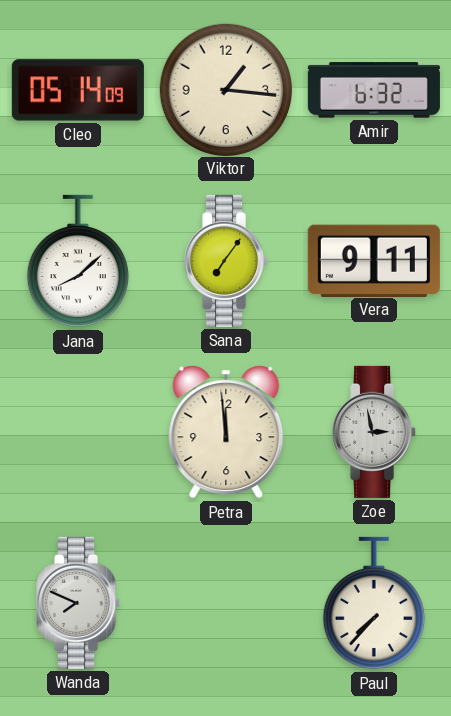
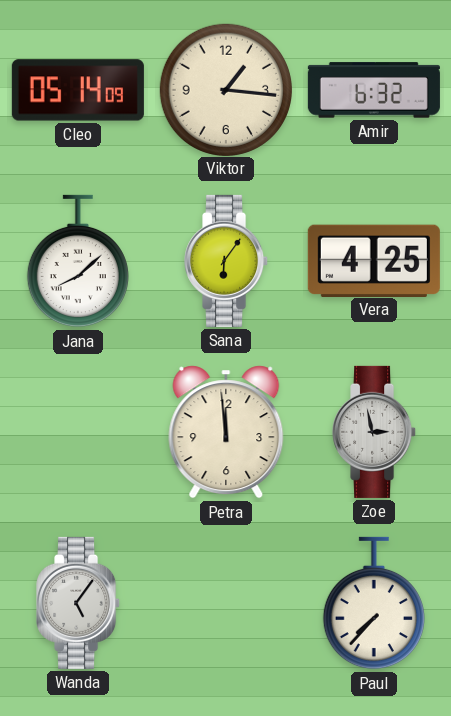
Sana: 7:06 -> 6:06
Vera: 9:11 -> 4:25
Wanda: 7:49 -> 5:06
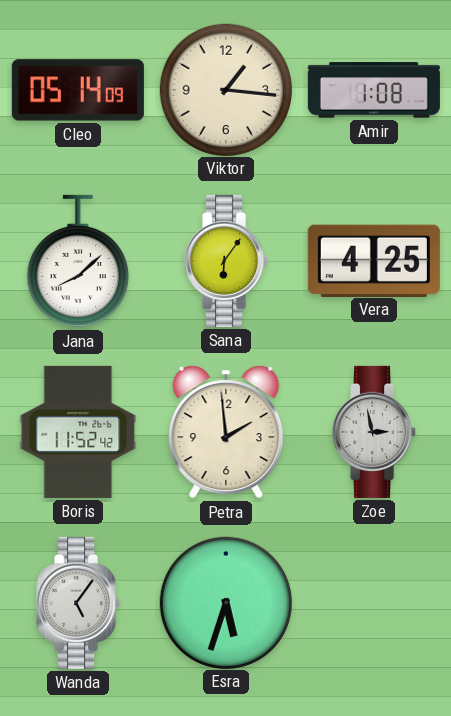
Amir: 6:32 -> 1:08
Boris: none -> 11:52
Petra: 11:59 -> 1:59
Esra: none -> 5:33
Paul: 7:37 -> none
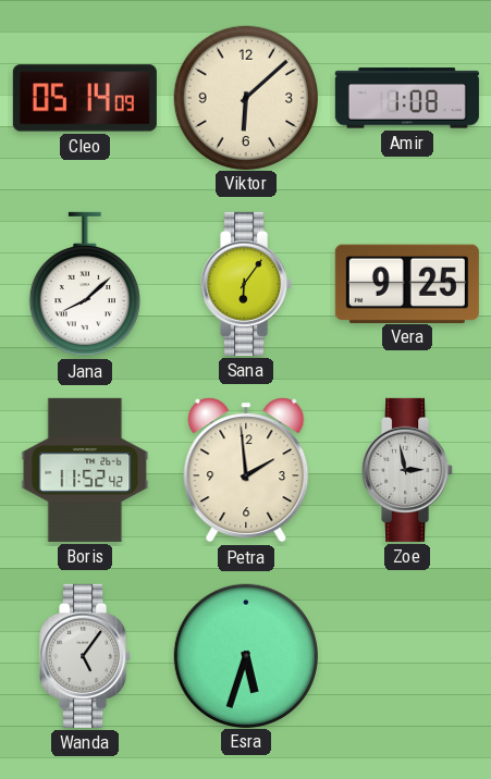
Viktor: 1:16 -> 6:08
Vera: 4:25 -> 9:25
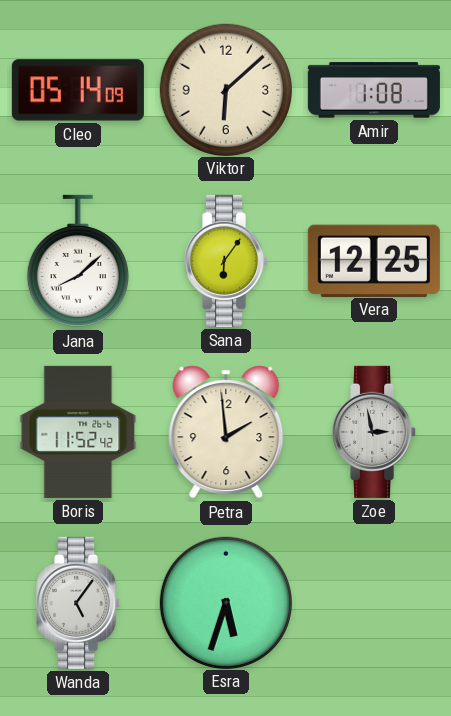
Vera: 9:25 -> 12:25
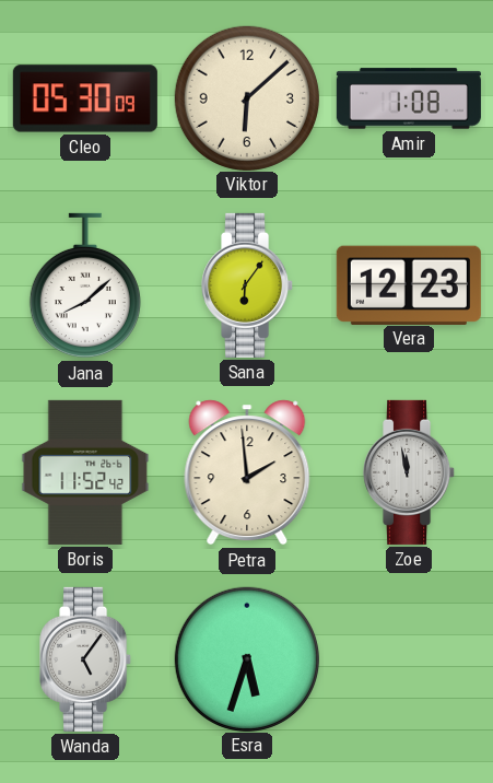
Cleo: 05:14 -> 05:30
Vera: 12:25 -> 12:23
Zoe: 2:58 -> 11:58
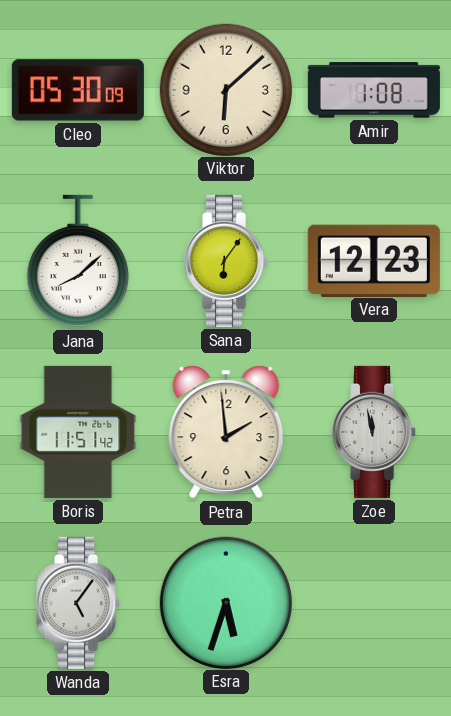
Boris: 11:52 -> 11:51
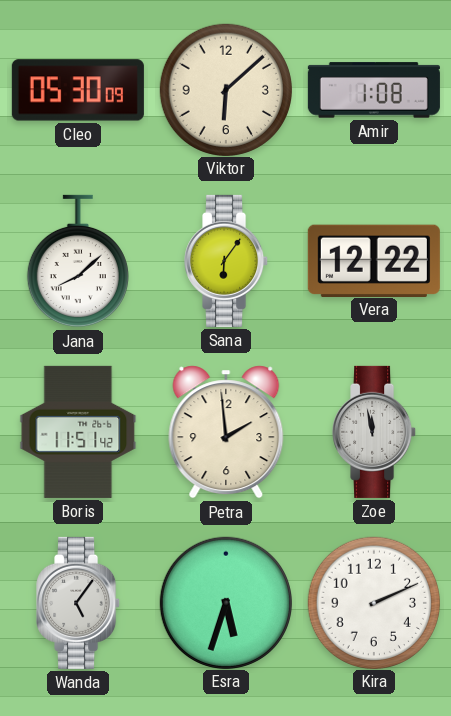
Vera: 12:23 -> 12:22
Kira: none -> 2:11
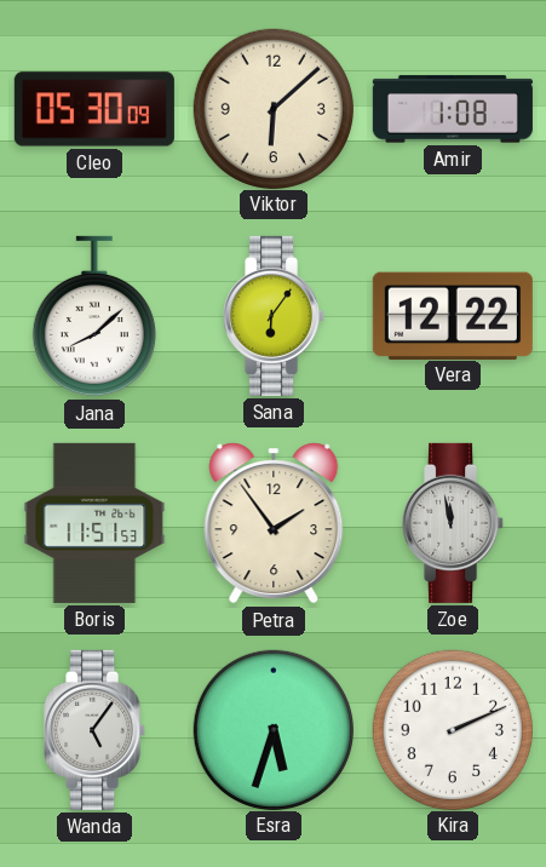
Boris: 11:51:42 -> 11:51:53
Petra: 1:59 -> 1:54
